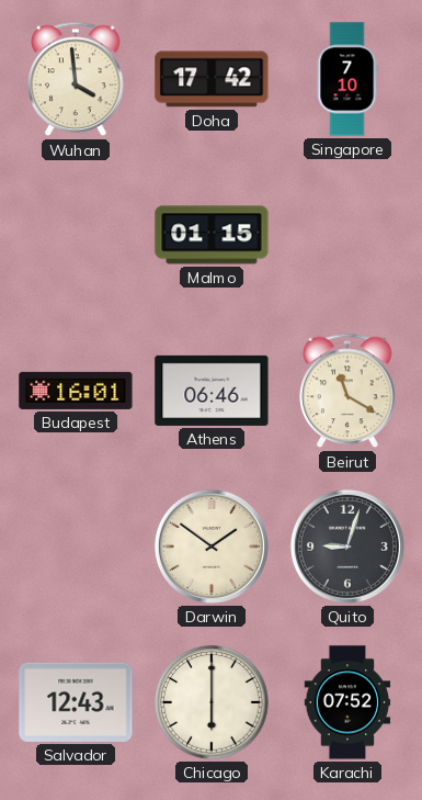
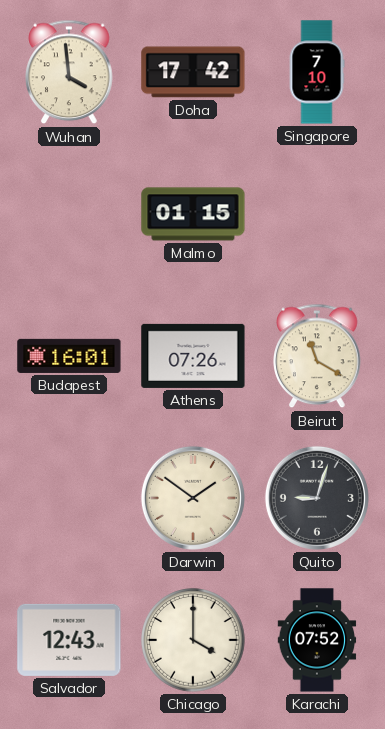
Athens: 06:46 -> 07:26
Chicago: 6:00 -> 4:00
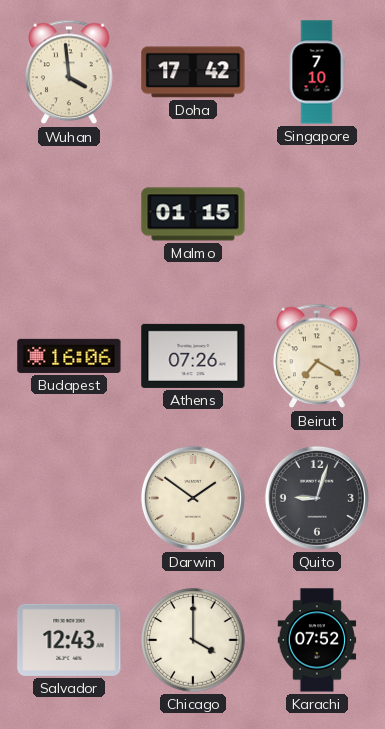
Budapest: 16:01 -> 16:06
Beirut: 11:20 -> 7:20
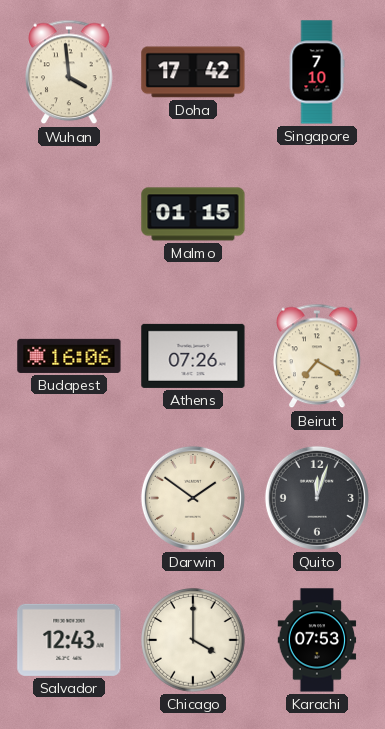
Quito: 9:03 -> 12:03
Karachi: 07:52 -> 07:53
